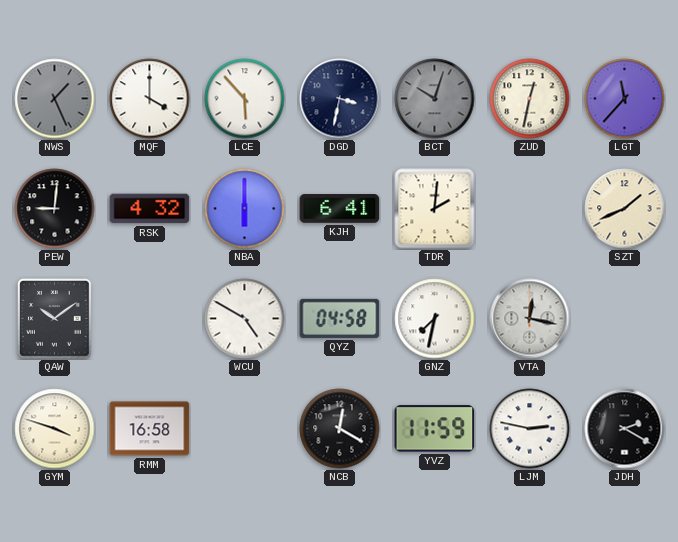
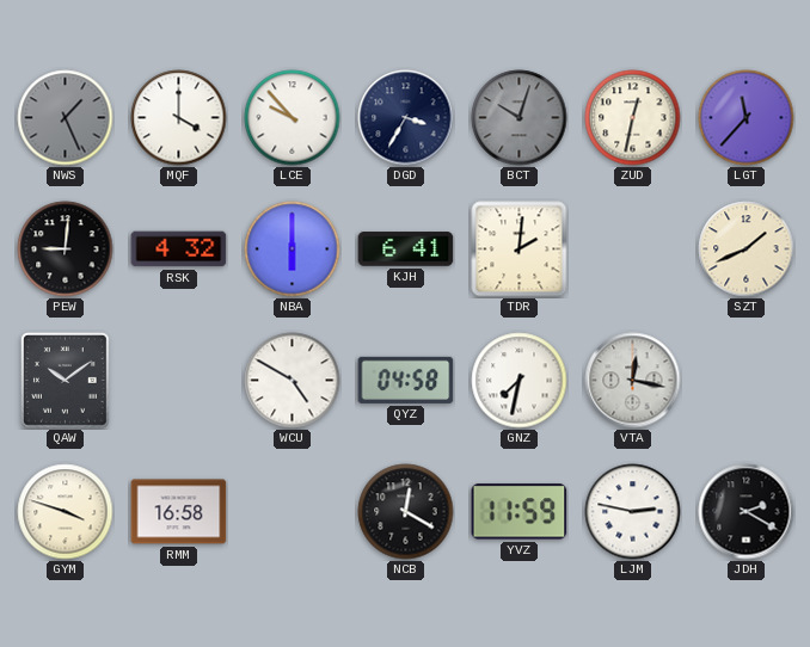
LCE: 5:53 -> 9:53
DGD: 3:32 -> 3:35
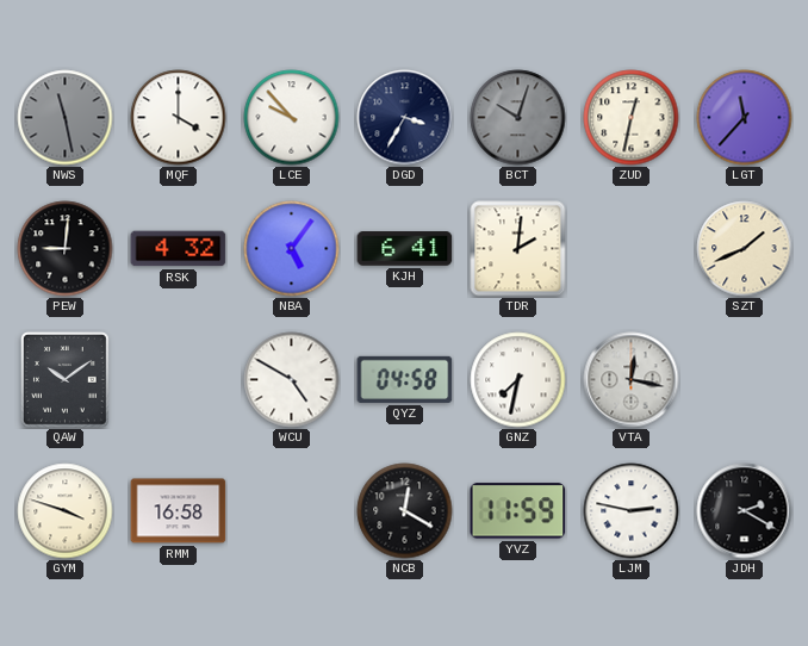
NWS: 1:26 -> 11:28
NBA: 6:00 -> 5:06
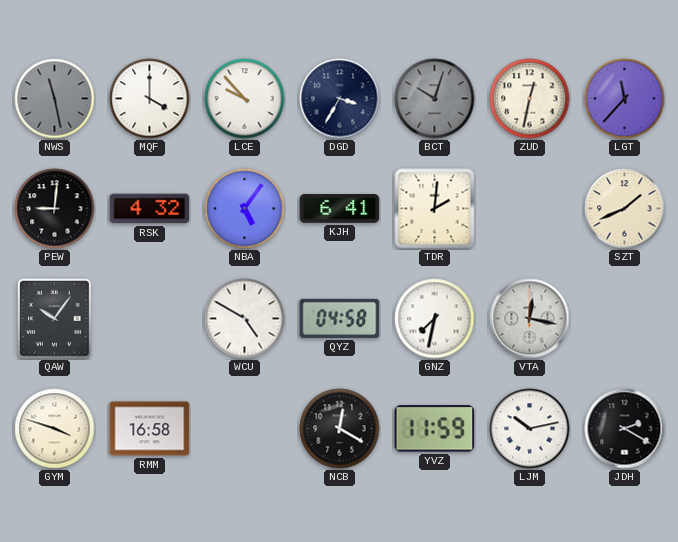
QAW: 10:09 -> 10:06
LJM: 2:47 -> 10:13
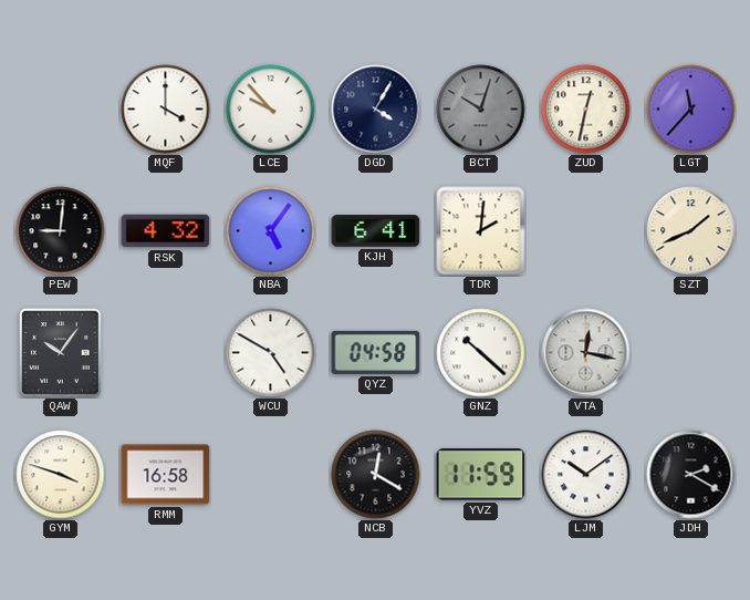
NWS: 11:28 -> none
DGD: 3:35 -> 4:05
GNZ: 7:32 -> 10:22
LJM: 10:13 -> 10:09
